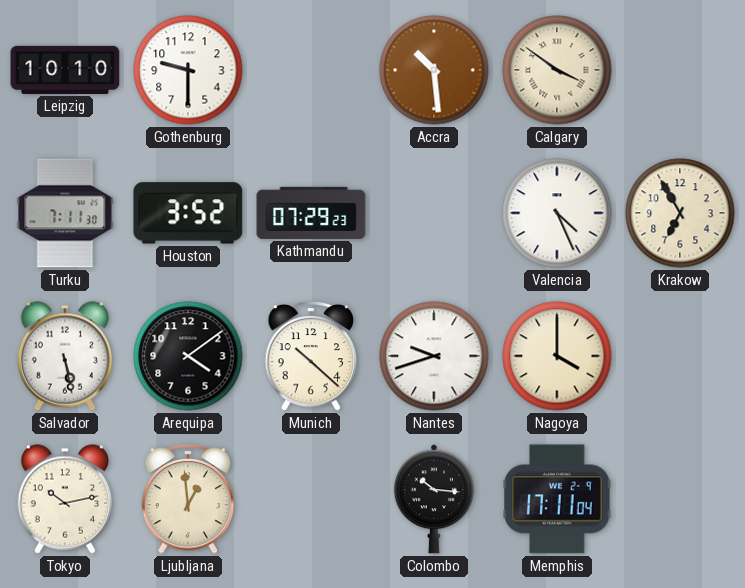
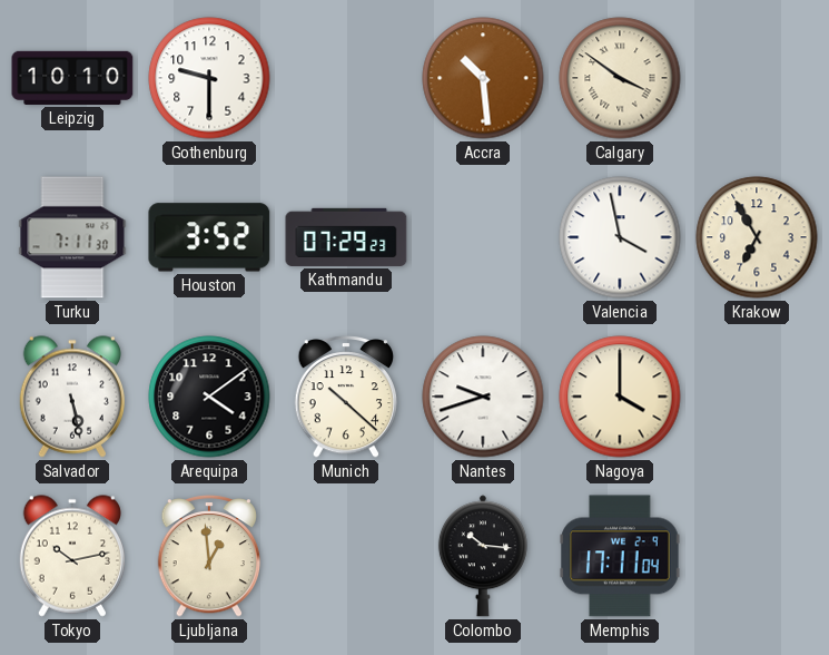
Valencia: 4:26 -> 3:58
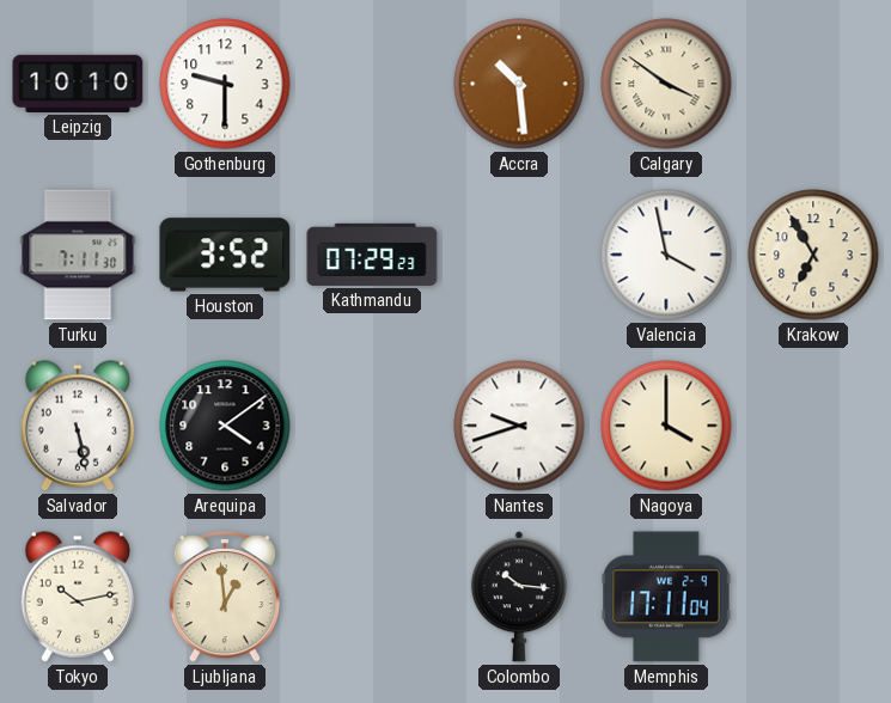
Munich: 10:22 -> none
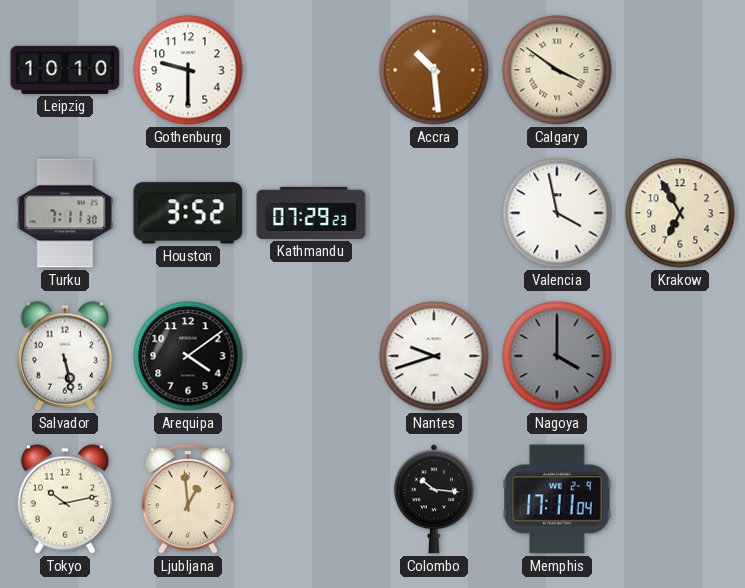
Nagoya dial: cream -> grey
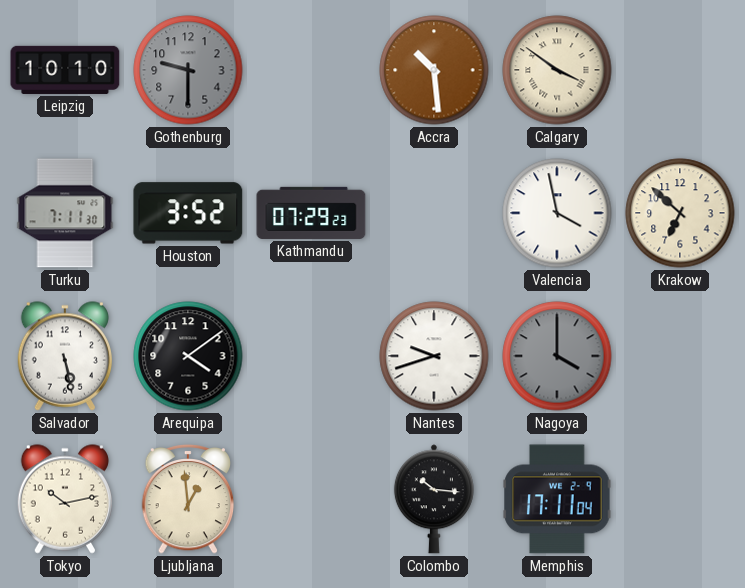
Gothenburg dial: white -> grey
Krakow: 6:55 -> 6:52
